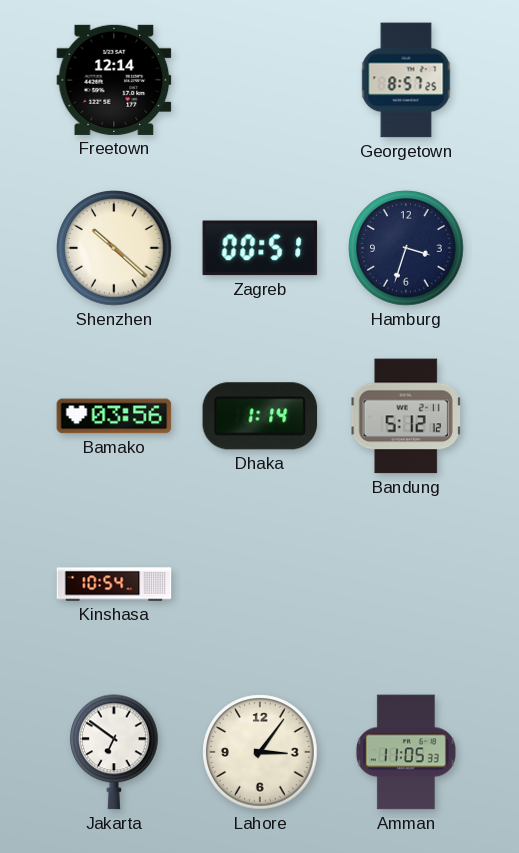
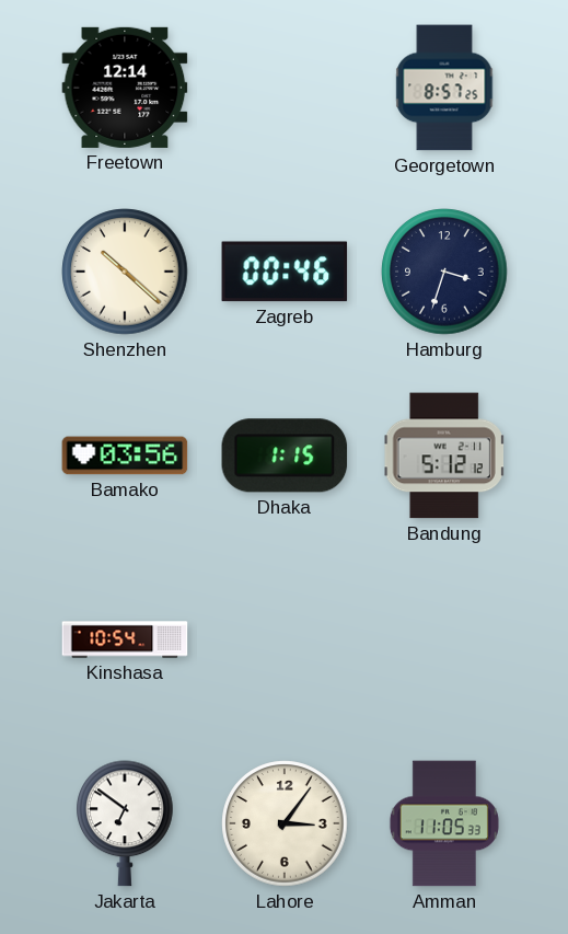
Zagreb: 00:51 -> 00:46
Dhaka: 1:14 -> 1:15
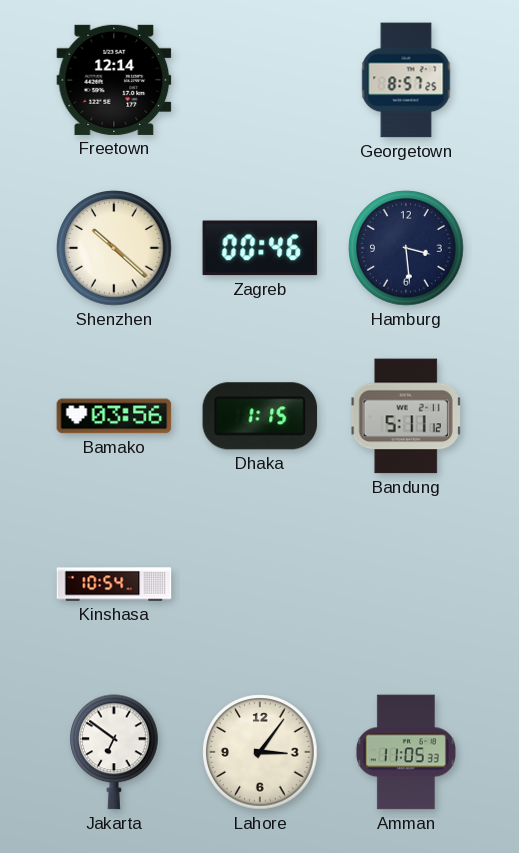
Hamburg: 3:33 -> 3:29
Bandung: 5:12 -> 5:11
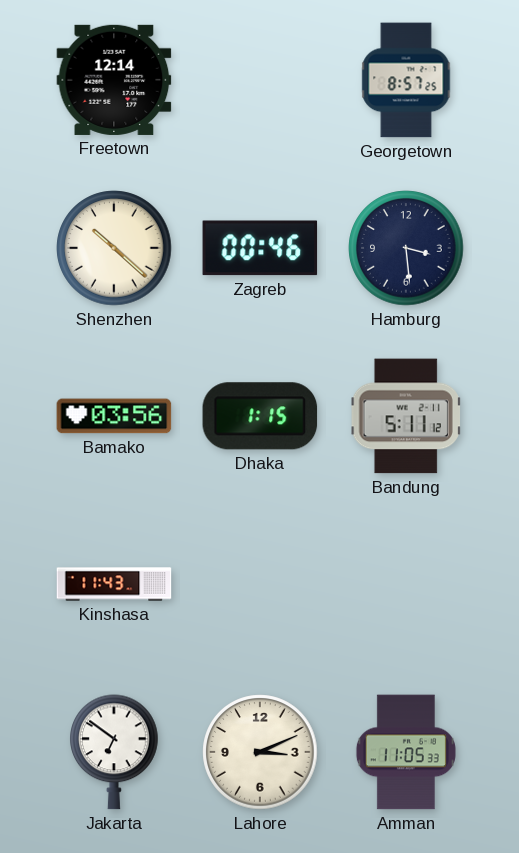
Kinshasa: 10:54 -> 11:43
Lahore: 3:06 -> 3:11
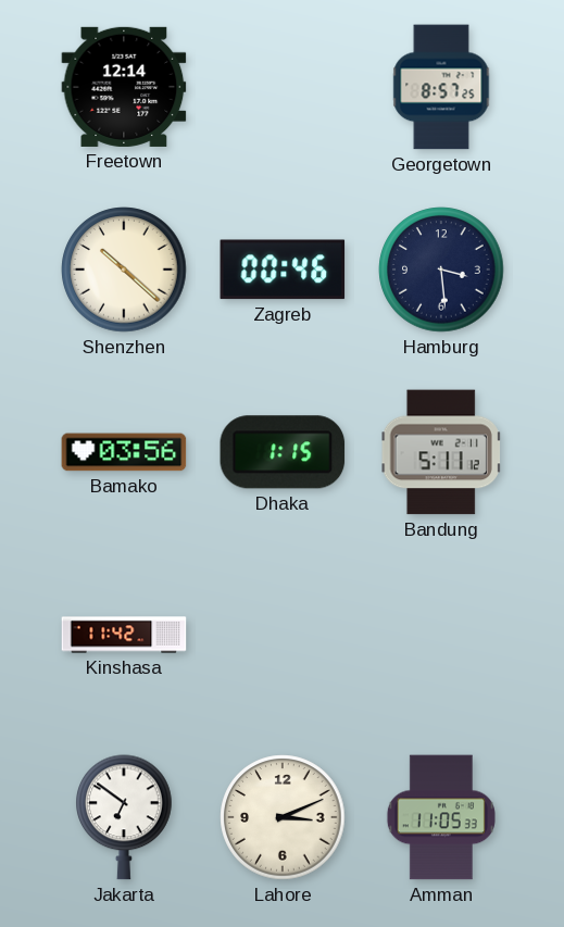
Kinshasa: 11:43 -> 11:42
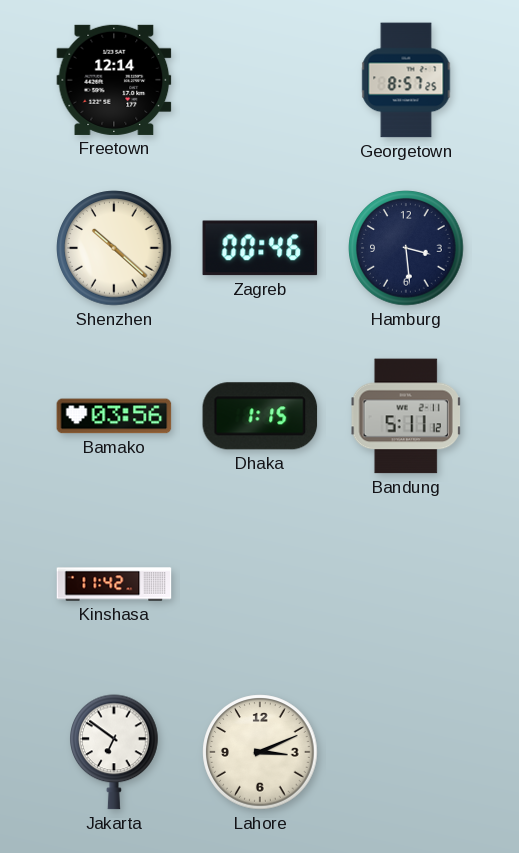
Amman: 11:05 -> none
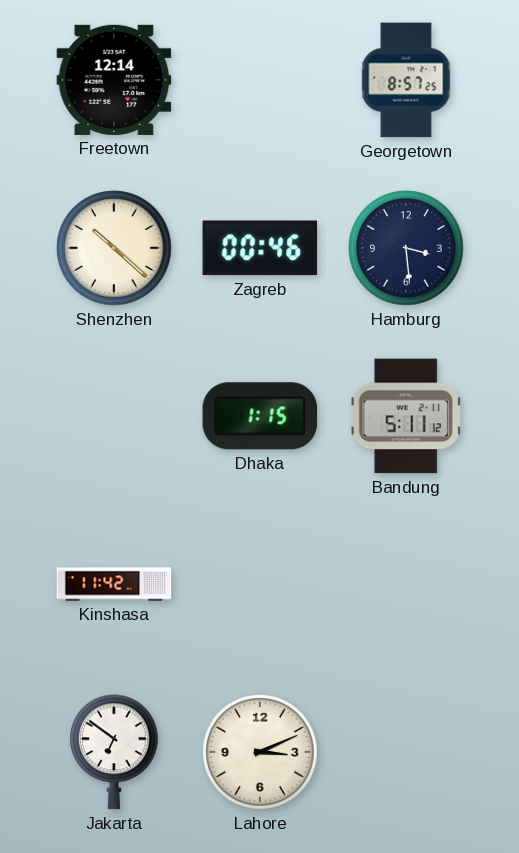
Bamako: 03:56 -> none
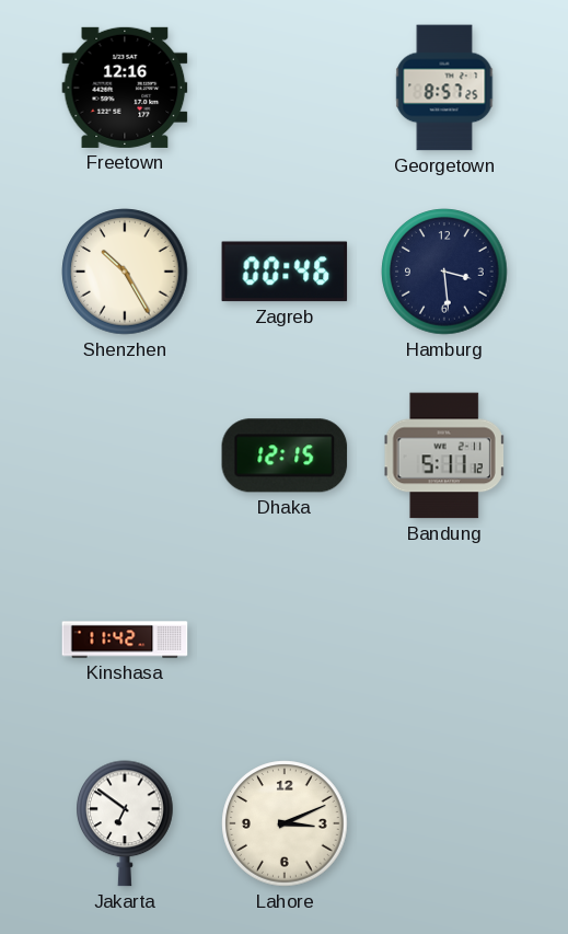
Freetown: 12:14 -> 12:16
Shenzhen: 10:22 -> 10:25
Dhaka: 1:15 -> 12:15
